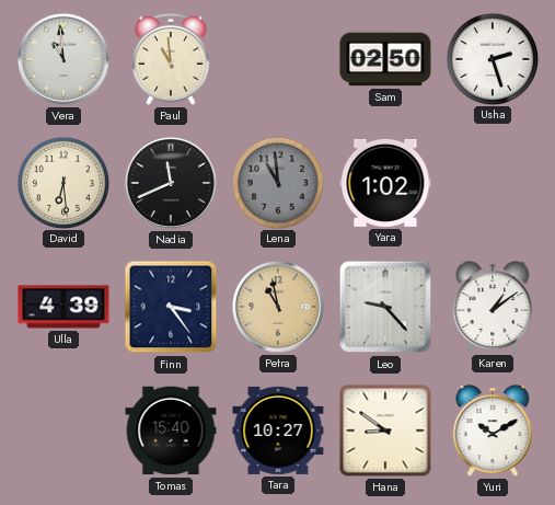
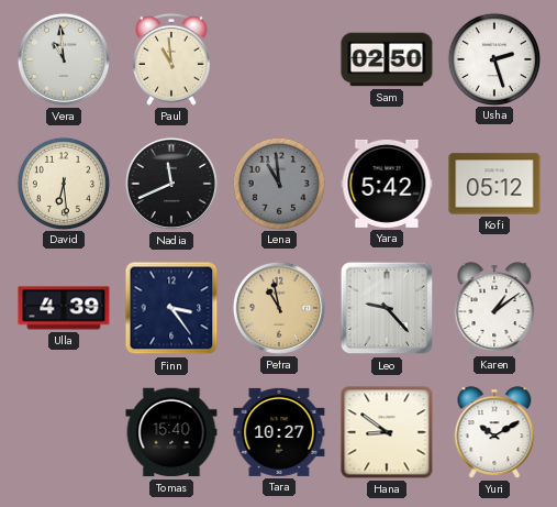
Yara: 1:02 -> 5:42
Kofi: none -> 05:12
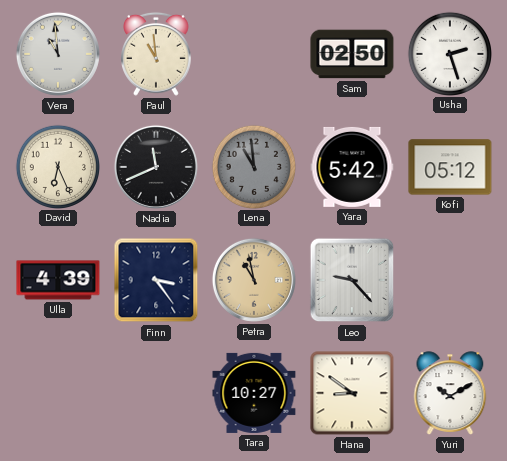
David: 6:29 -> 6:26
Karen: 1:09 -> none
Tomas: 15:40 -> none
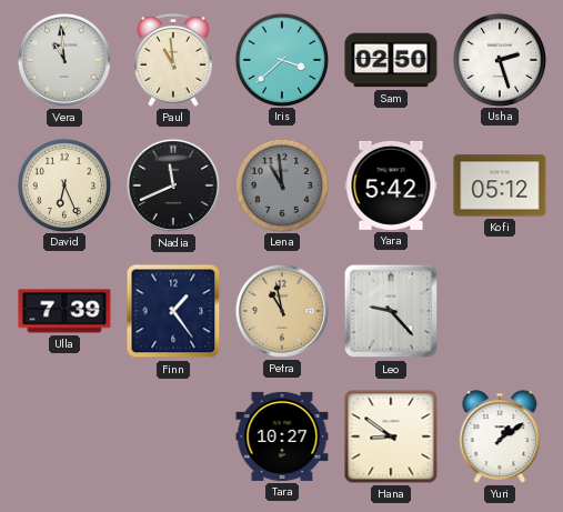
Iris: none -> 3:38
Ulla: 4:39 -> 7:39
Finn: 3:24 -> 1:24
Yuri: 10:10 -> 1:09
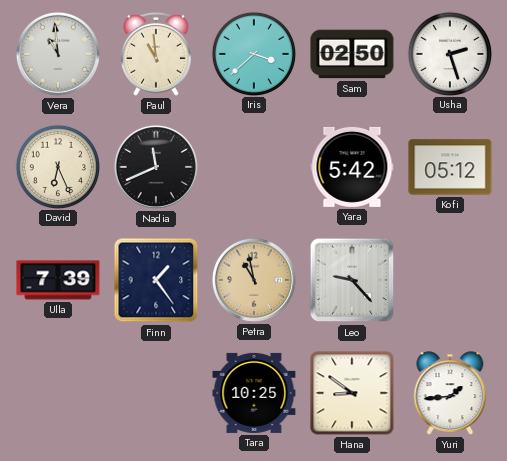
Lena: 10:59 -> none
Tara: 10:27 -> 10:25
Yuri: 1:09 -> 1:44
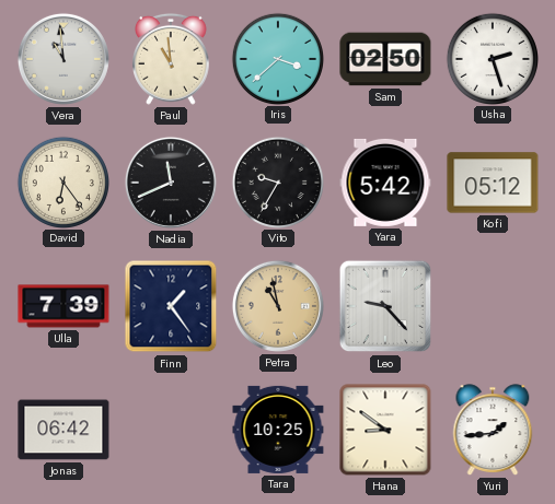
David: 6:26 -> 6:24
Vito: none -> 9:35
Jonas: none -> 06:42
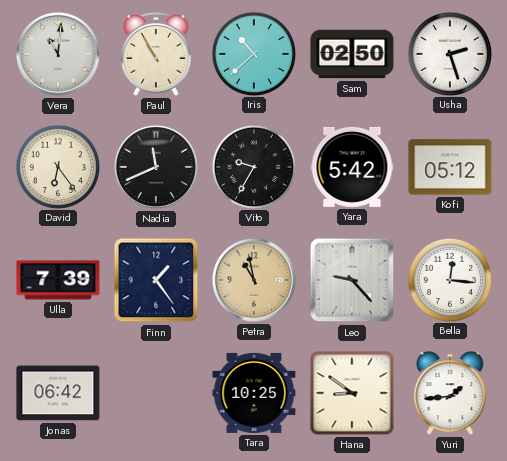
Vera: 10:59 -> 11:01
Paul: 10:59 -> 10:55
Iris: 3:38 -> 10:38
Bella: none -> 12:16
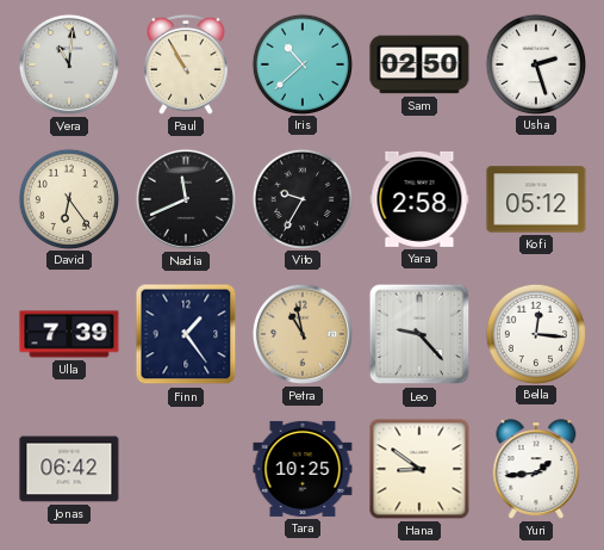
Yara: 5:42 -> 2:58
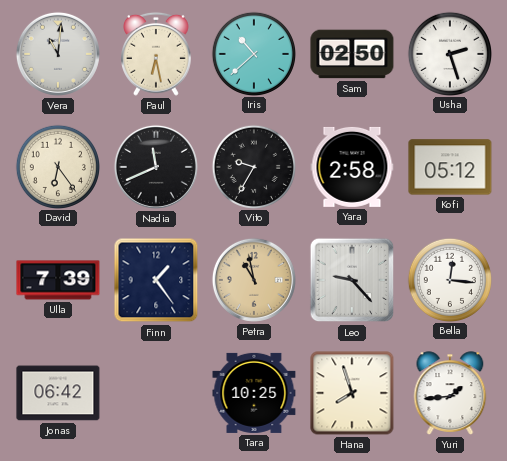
Paul: 10:55 -> 6:28
Hana: 8:51 -> 7:57
